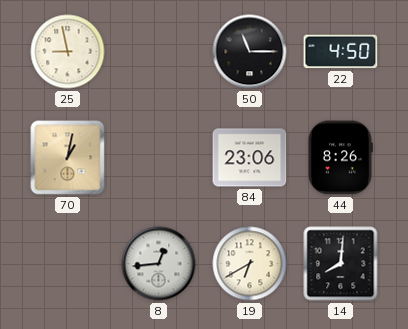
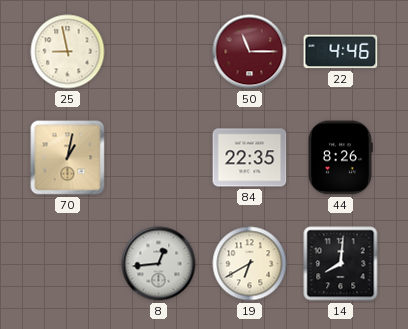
50 dial: black -> burgundy
22: 4:50 -> 4:46
84: 23:06 -> 22:35
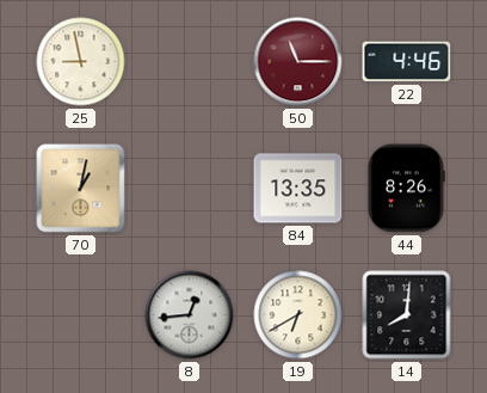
84: 22:35 -> 13:35
